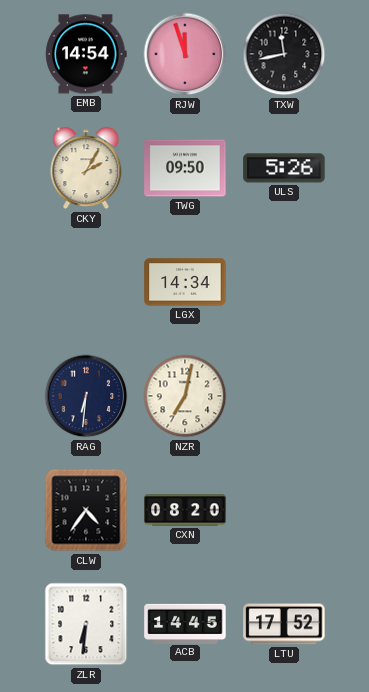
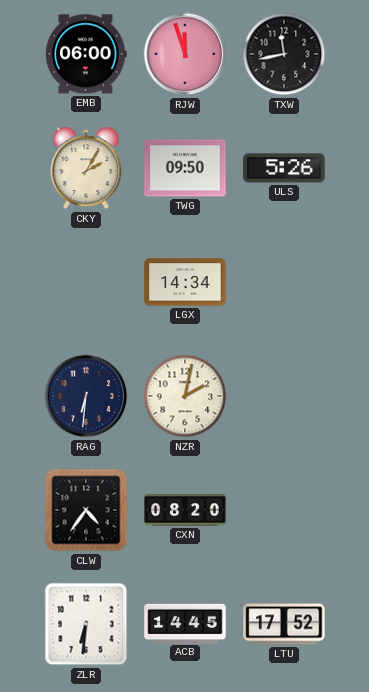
EMB: 14:54 -> 06:00
NZR: 7:02 -> 2:02
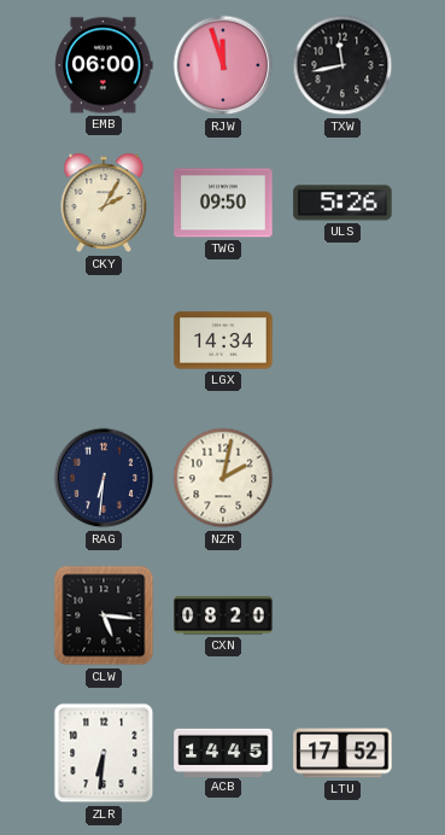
CLW: 4:36 -> 5:16
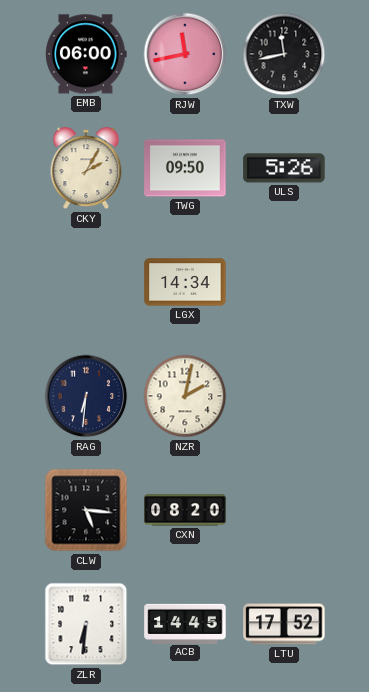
RJW: 11:57 -> 11:43
